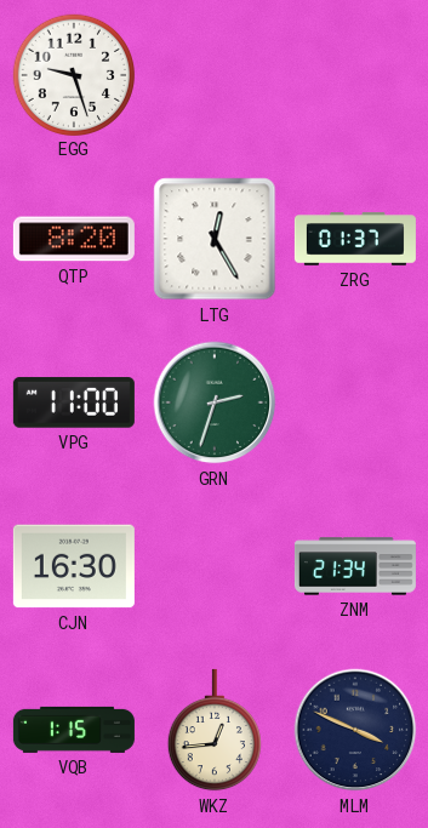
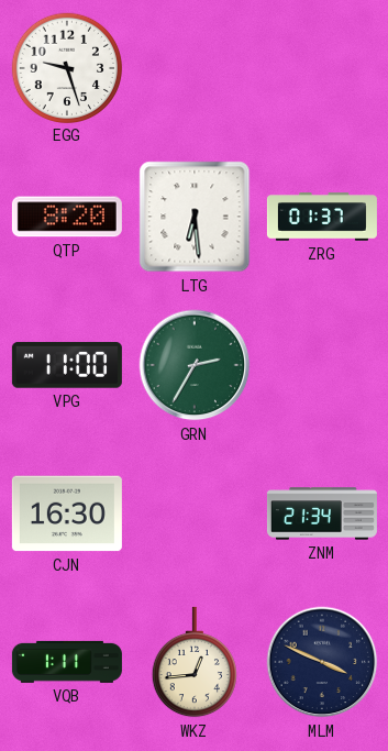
LTG: 12:25 -> 6:29
GRN: 2:33 -> 2:35
VQB: 1:15 -> 1:11
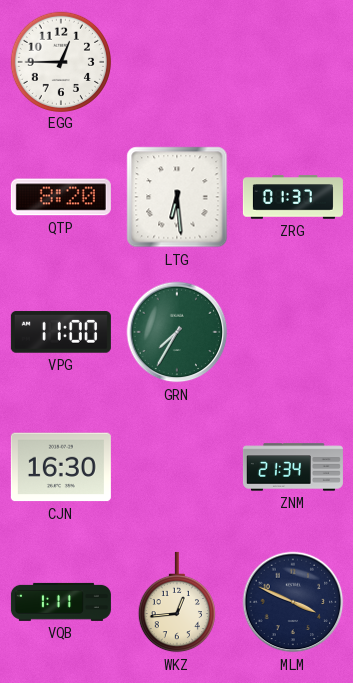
EGG: 9:27 -> 12:45
GRN: 2:35 -> 7:35
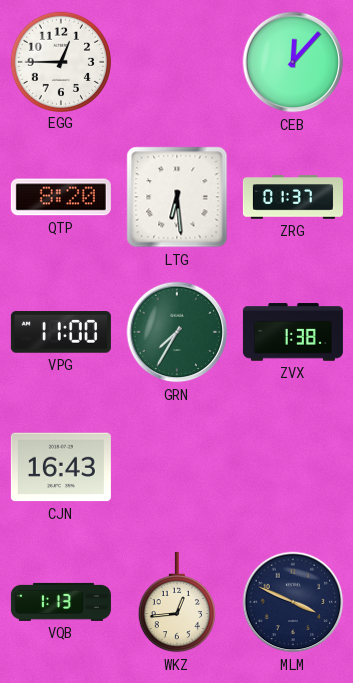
CEB: none -> 12:07
ZVX: none -> 1:38
CJN: 16:30 -> 16:43
ZNM: 21:34 -> none
VQB: 1:11 -> 1:13
